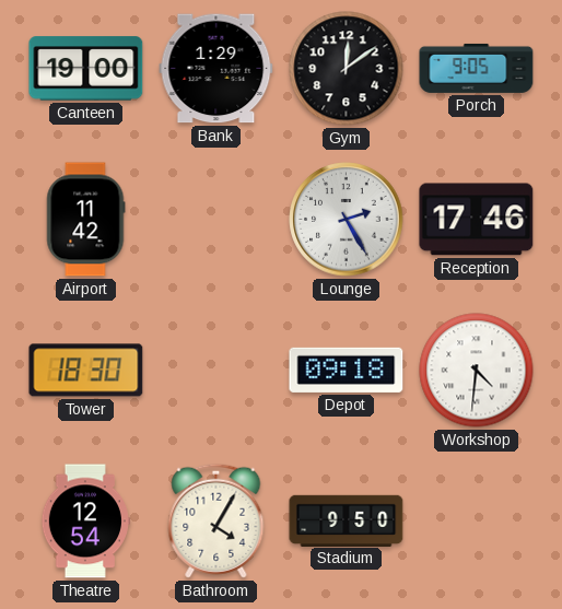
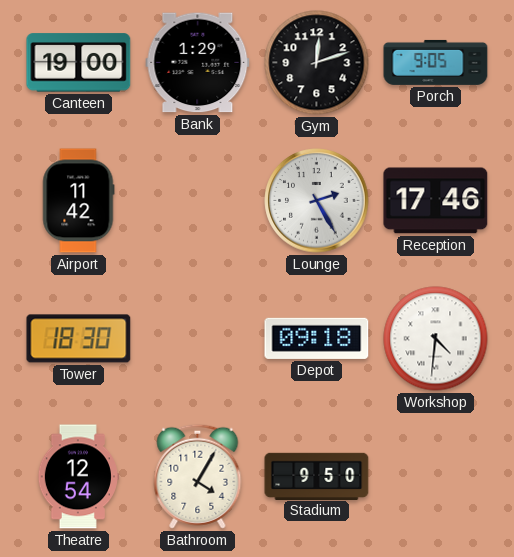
Gym: 12:09 -> 12:12
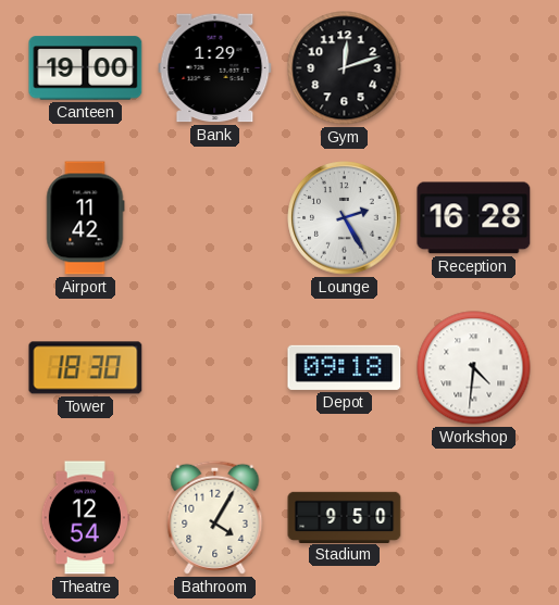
Porch: 9:05 -> none
Reception: 17:46 -> 16:28
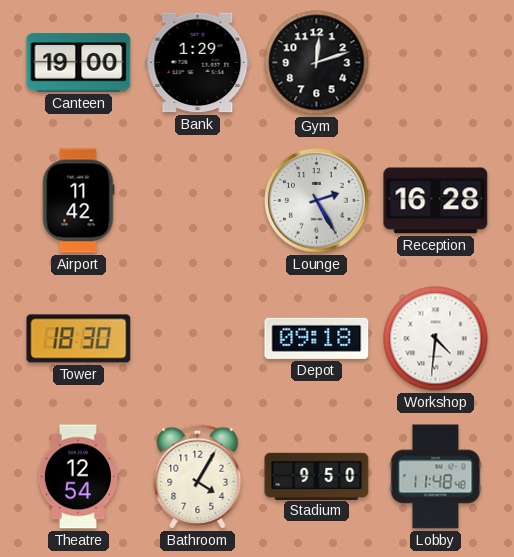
Lobby: none -> 11:48
